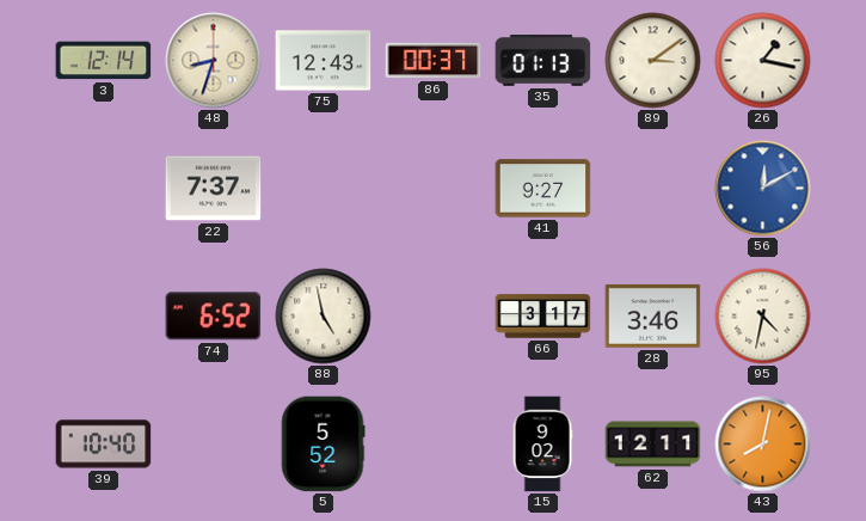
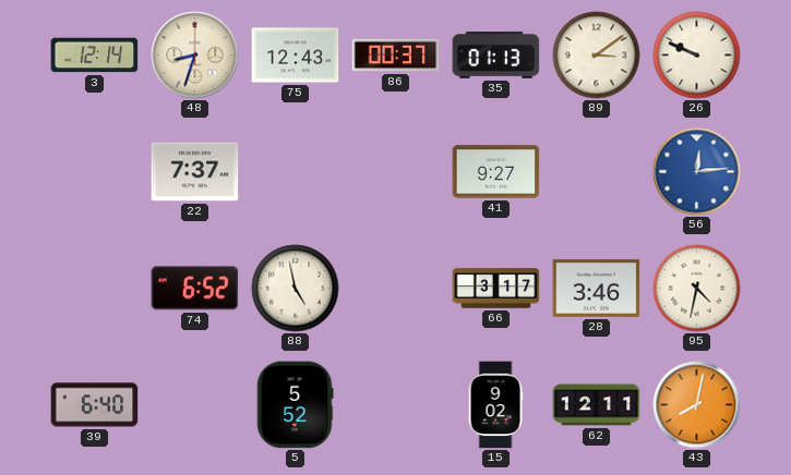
26: 1:17 -> 9:49
56: 12:10 -> 12:14
39: 10:40 -> 6:40
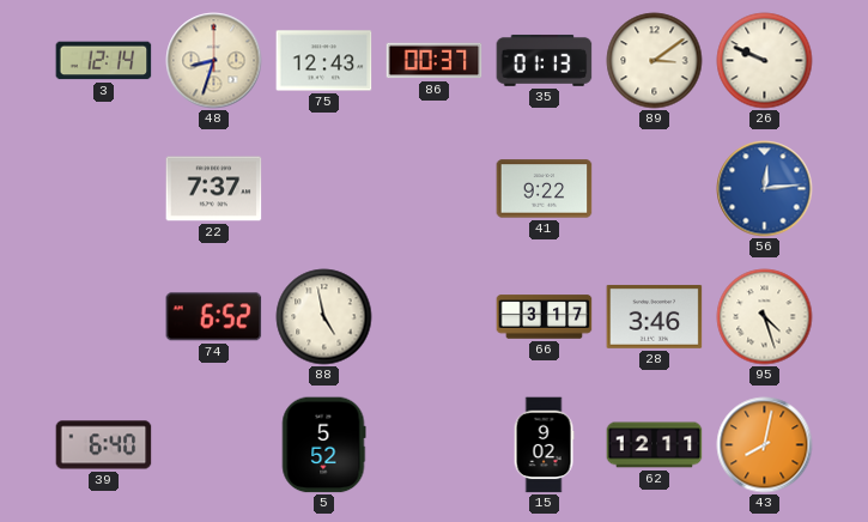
41: 9:27 -> 9:22
95: 4:32 -> 4:27
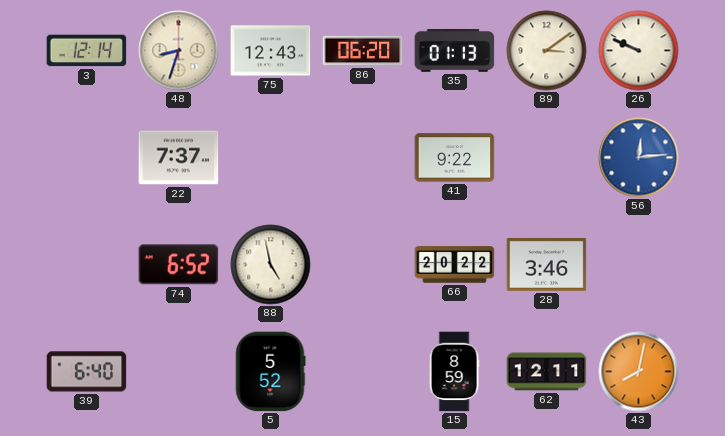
86: 00:37 -> 06:20
66: 3:17 -> 20:22
95: 4:27 -> none
15: 9:02 -> 8:59
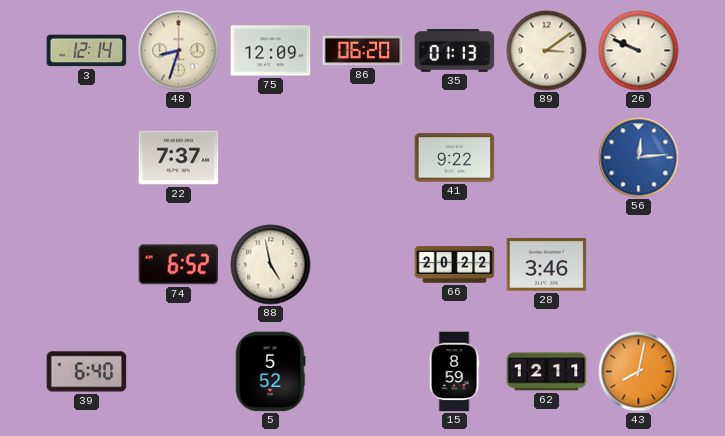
75: 12:43 -> 12:09
